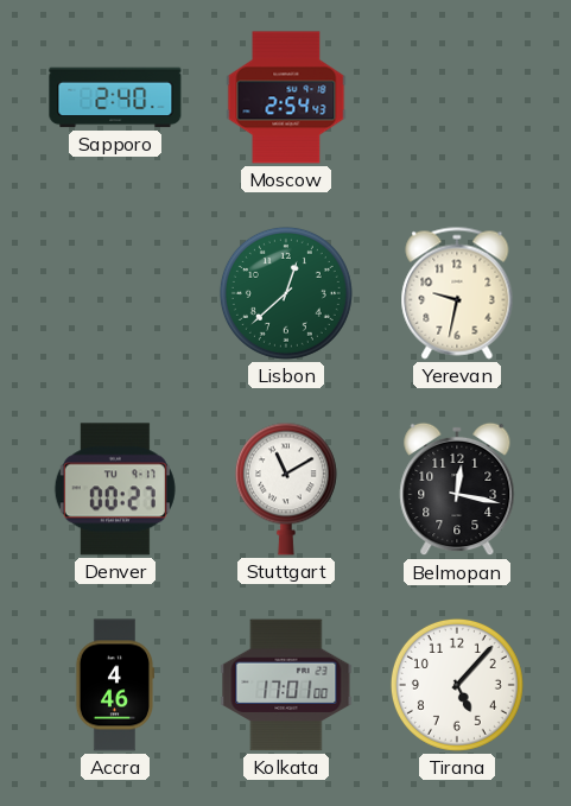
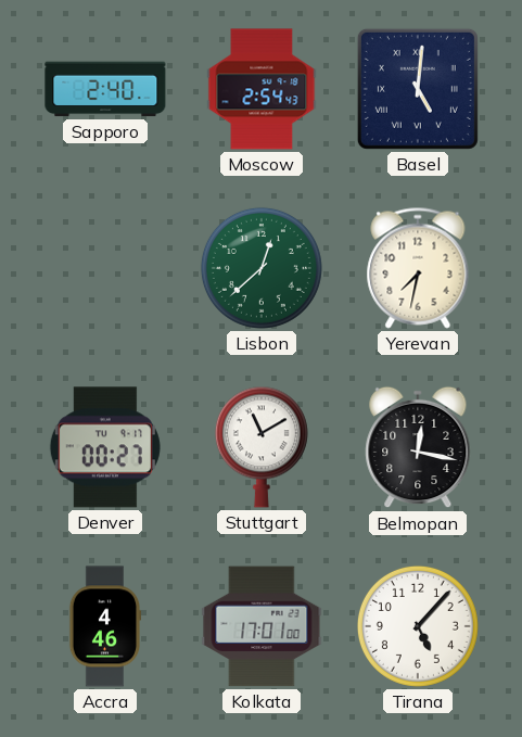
Basel: none -> 5:01
Yerevan: 9:32 -> 7:32
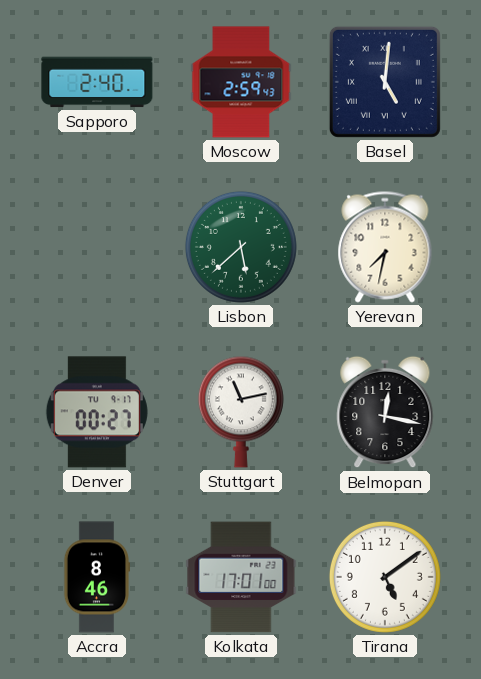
Moscow: 2:54 -> 2:59
Lisbon: 12:38 -> 5:38
Stuttgart: 11:10 -> 11:13
Accra: 4:46 -> 8:46
Tirana: 5:07 -> 5:09
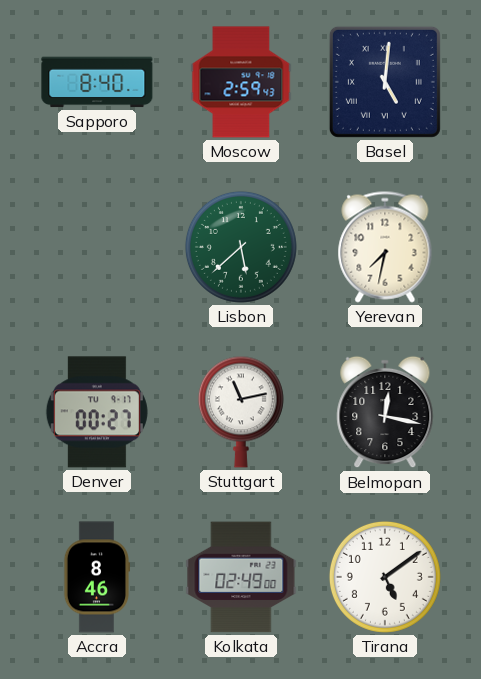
Sapporo: 2:40 -> 8:40
Kolkata: 17:01 -> 02:49
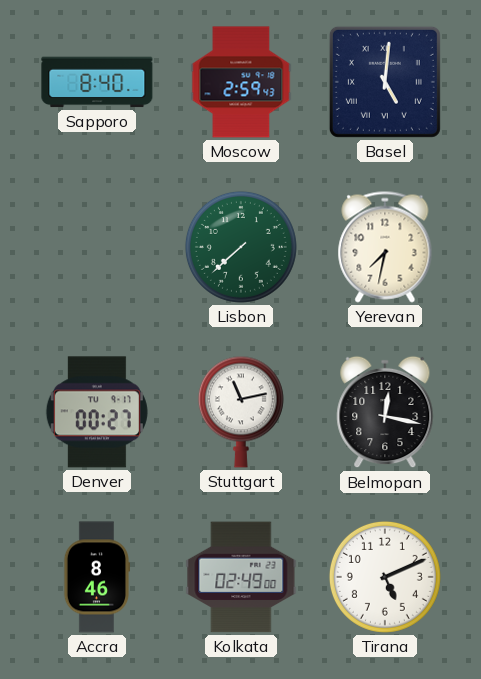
Lisbon: 5:38 -> 7:38
Tirana: 5:09 -> 5:11
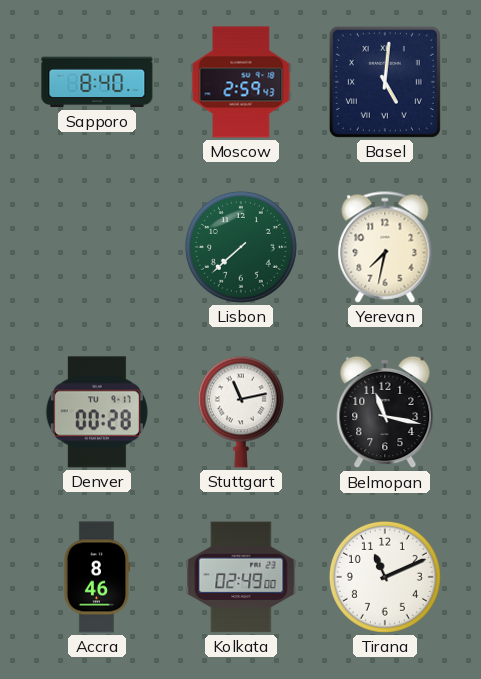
Denver: 00:27 -> 00:28
Belmopan: 12:17 -> 11:17
Tirana: 5:11 -> 11:11
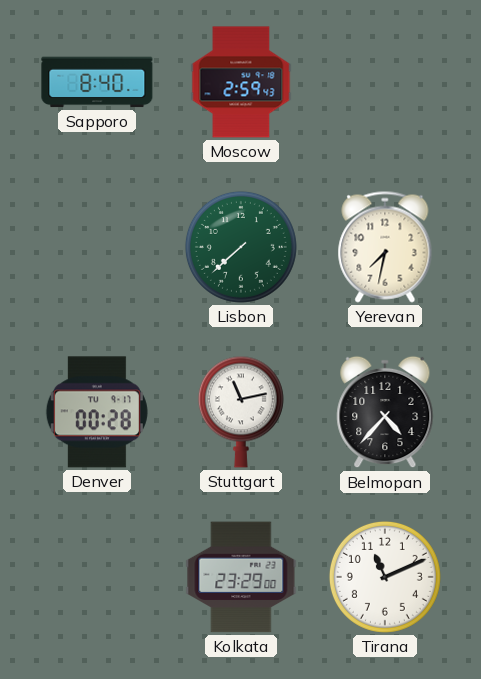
Basel: 5:01 -> none
Belmopan: 11:17 -> 4:37
Accra: 8:46 -> none
Kolkata: 02:49 -> 23:29
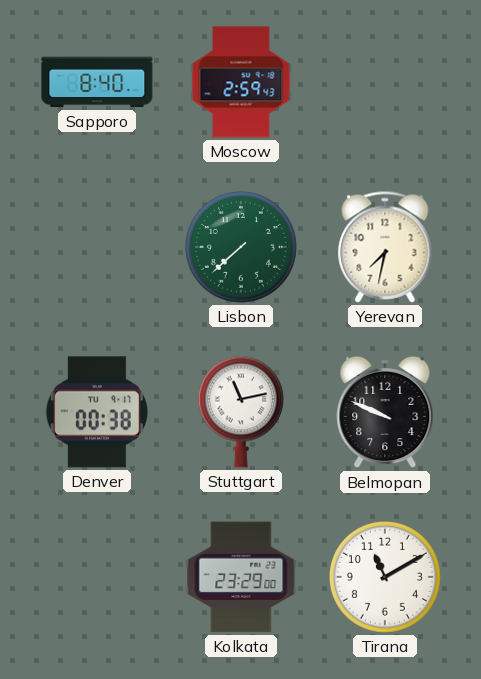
Denver: 00:28 -> 00:38
Belmopan: 4:37 -> 9:49
Tirana: 11:11 -> 11:10
